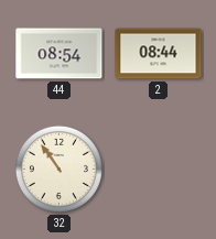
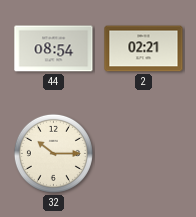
2: 08:44 -> 02:21
32: 10:54 -> 10:15
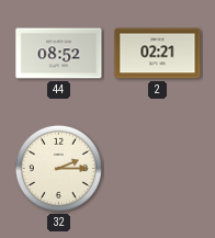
44: 08:54 -> 08:52
32: 10:15 -> 2:15
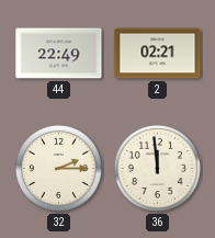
44: 08:52 -> 22:49
36: none -> 11:59
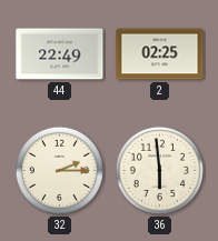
2: 02:21 -> 02:25
36: 11:59 -> 5:59
